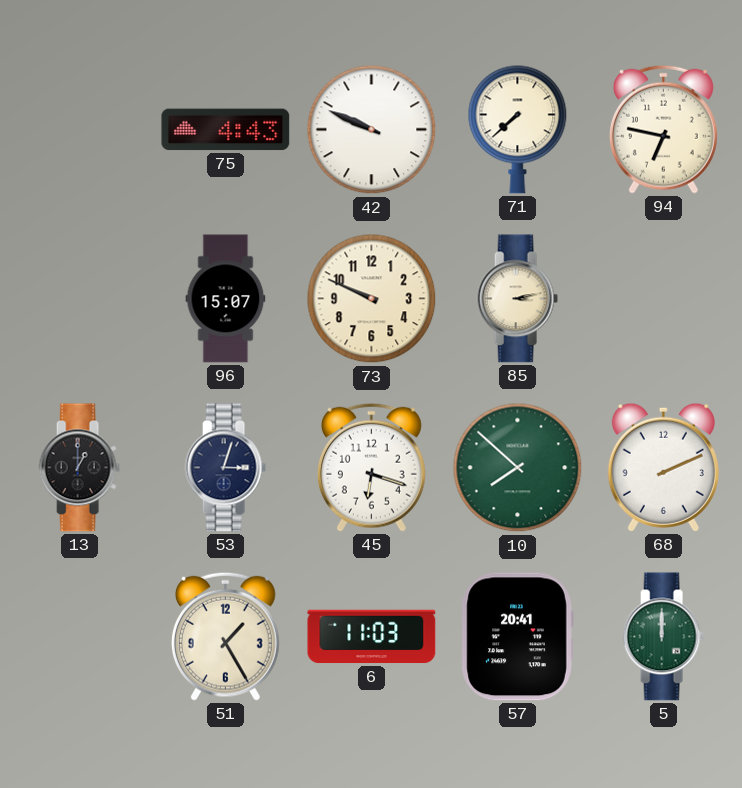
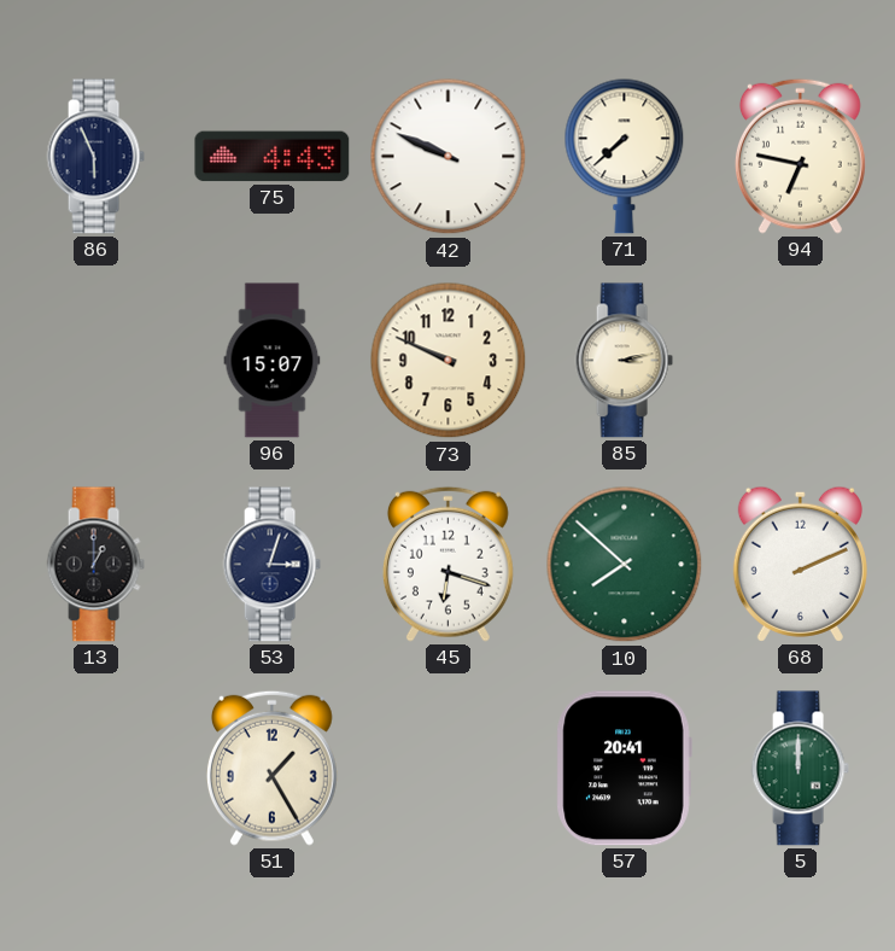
86: none -> 5:56
6: 11:03 -> none
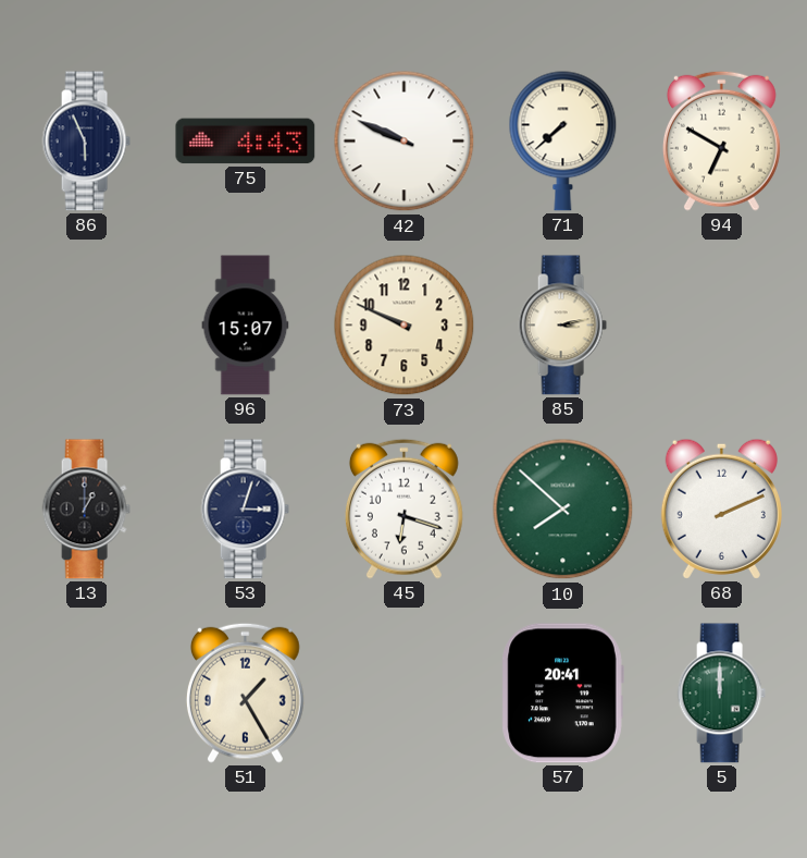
94: 6:47 -> 6:50
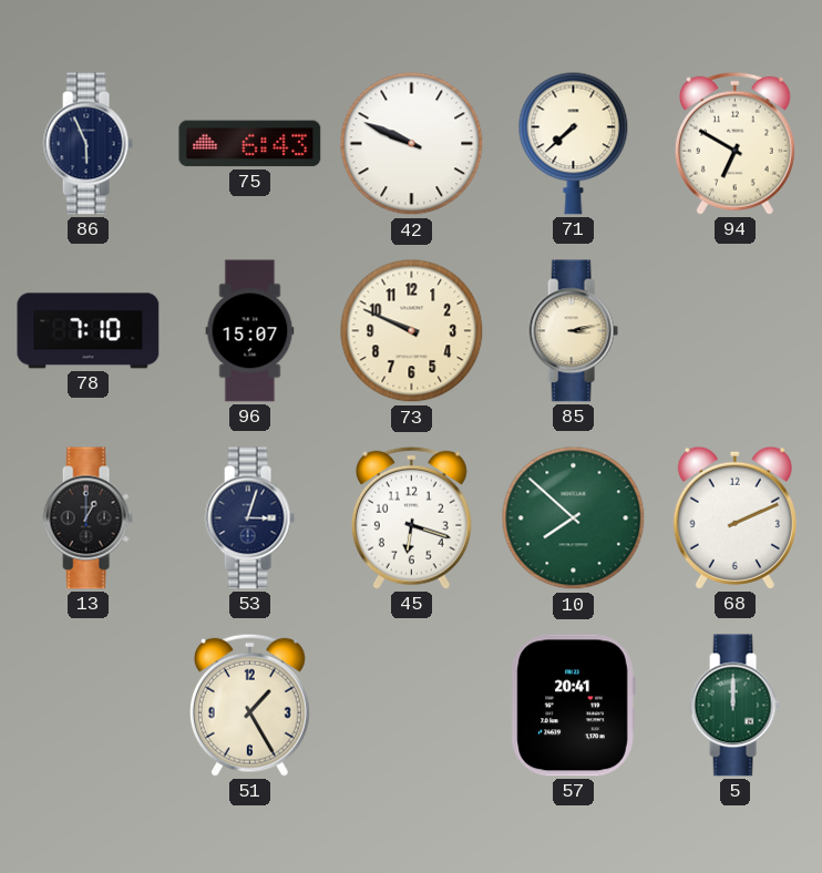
75: 4:43 -> 6:43
78: none -> 7:10
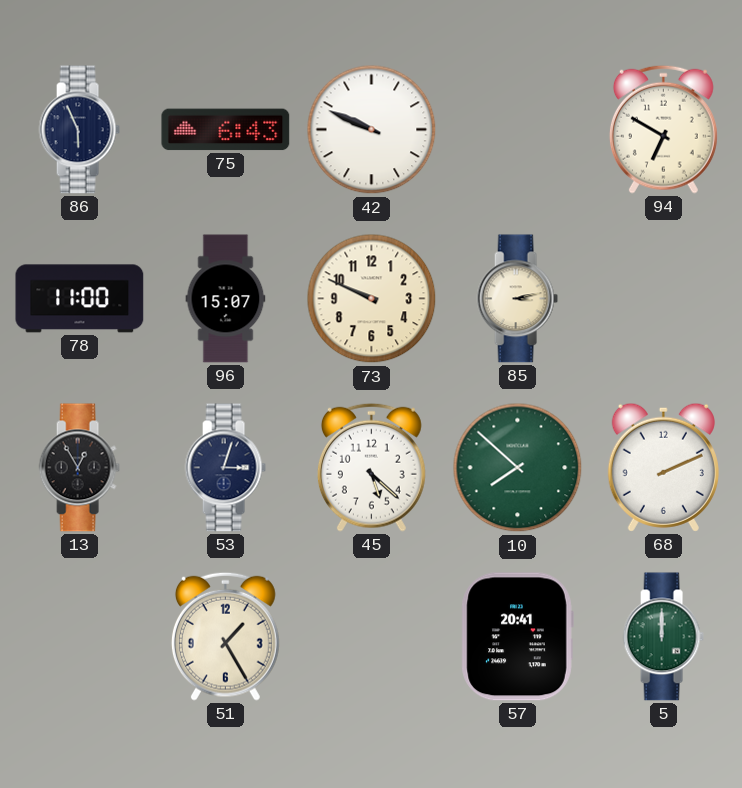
71: 7:38 -> none
78: 7:10 -> 11:00
13: 1:00 -> 12:55
45: 6:18 -> 5:22
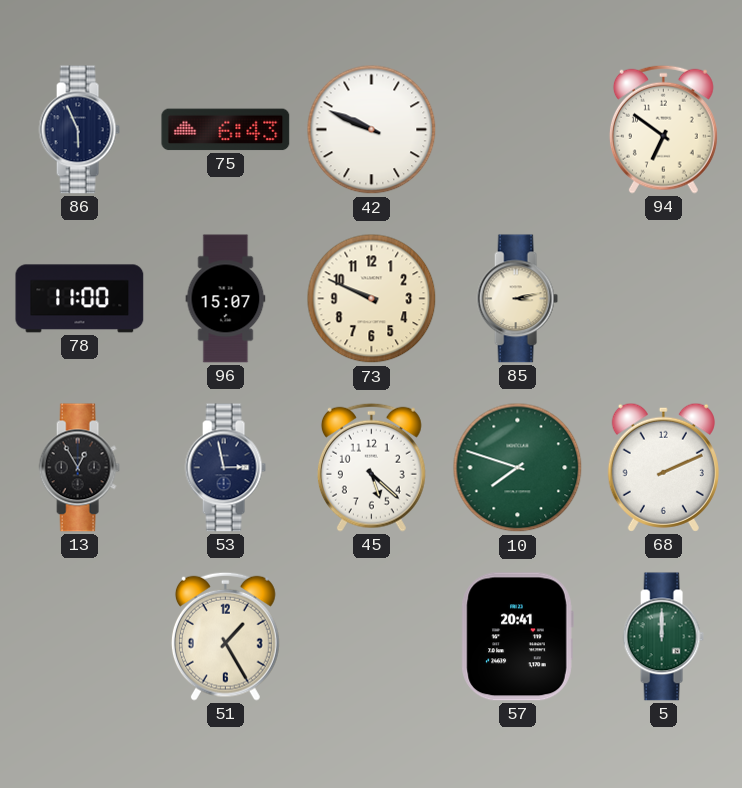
94: 6:50 -> 6:51
53: 3:03 -> 2:58
10: 7:52 -> 7:48
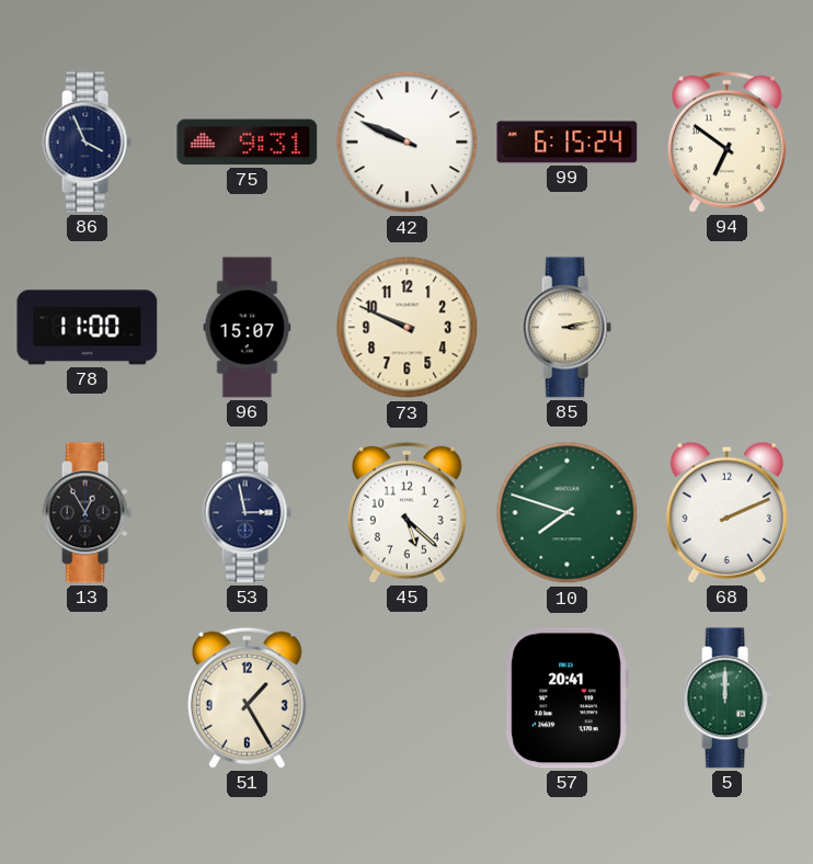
86: 5:56 -> 3:56
75: 6:43 -> 9:31
99: none -> 6:15
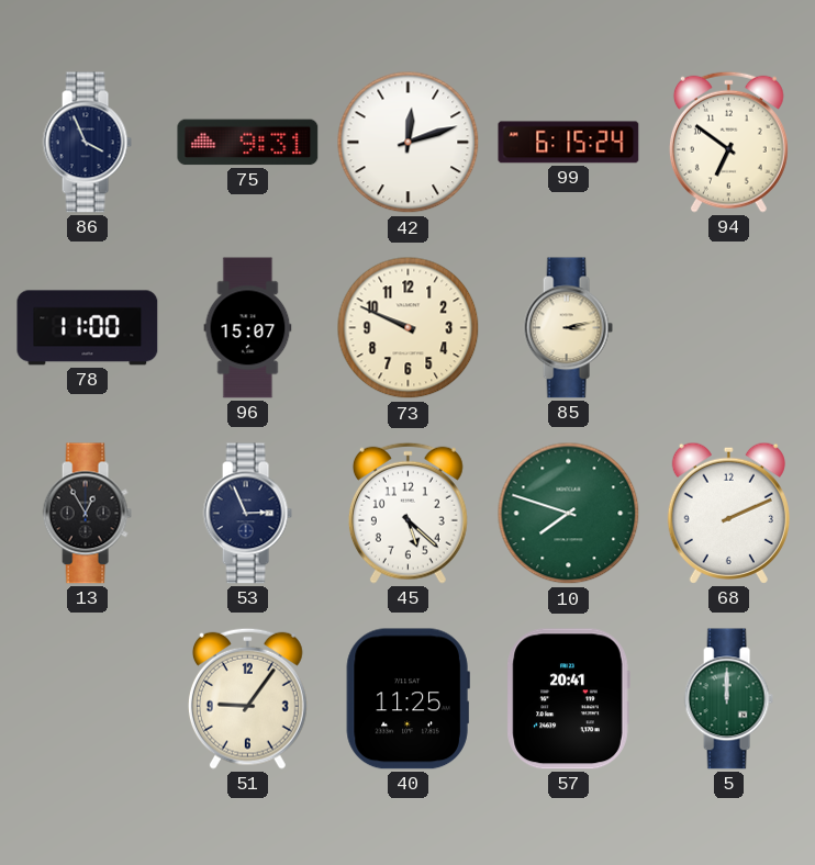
42: 9:49 -> 12:12
53: 2:58 -> 2:56
51: 1:25 -> 9:06
40: none -> 11:25
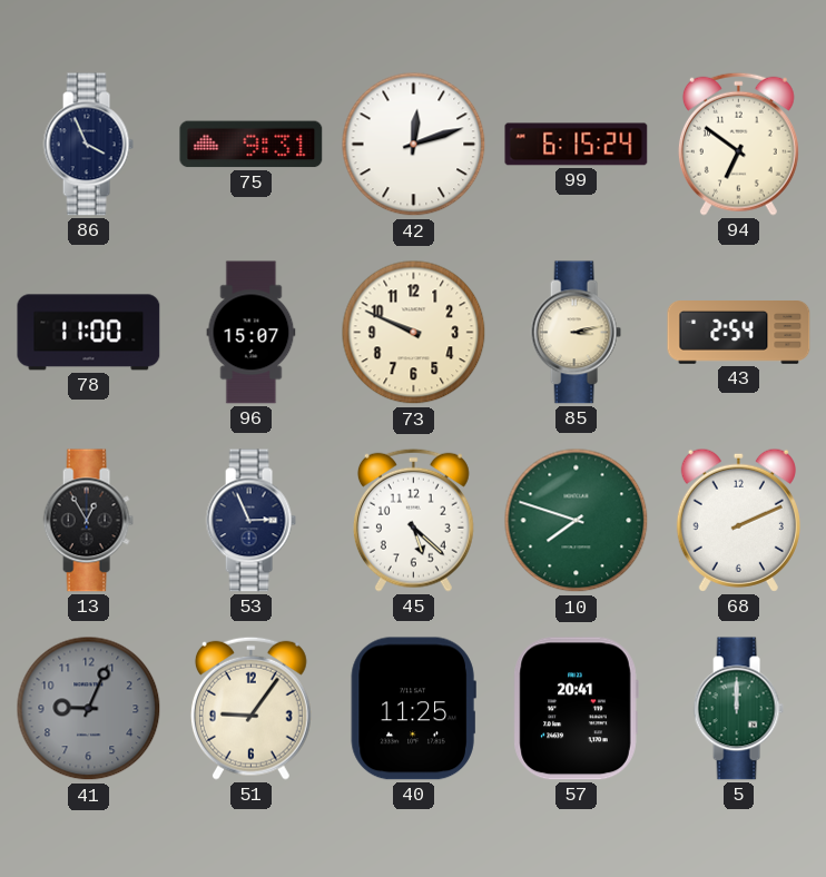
43: none -> 2:54
41: none -> 9:04
